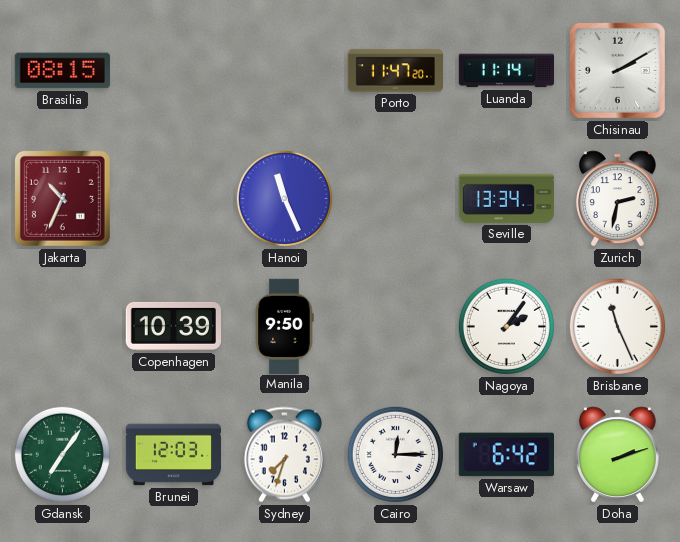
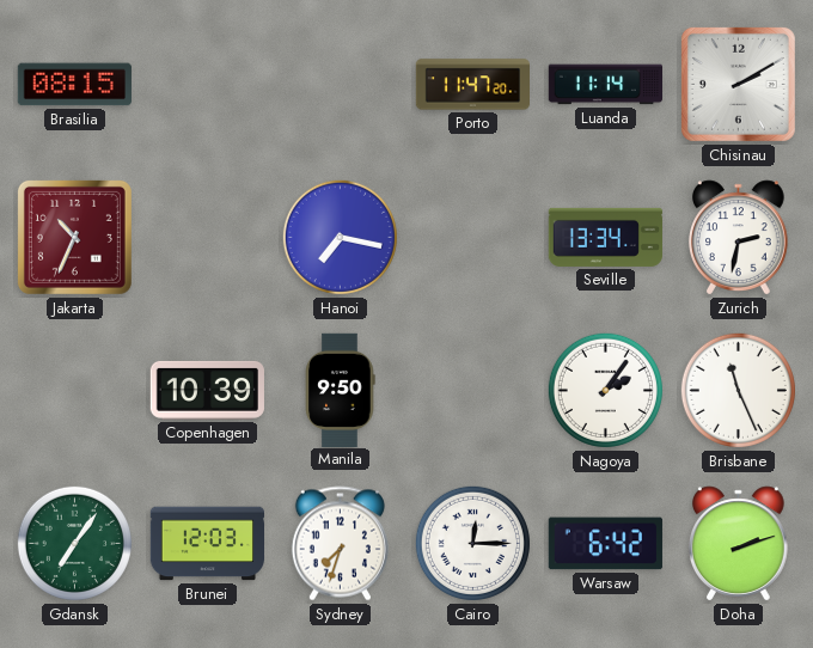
Hanoi: 11:26 -> 7:17
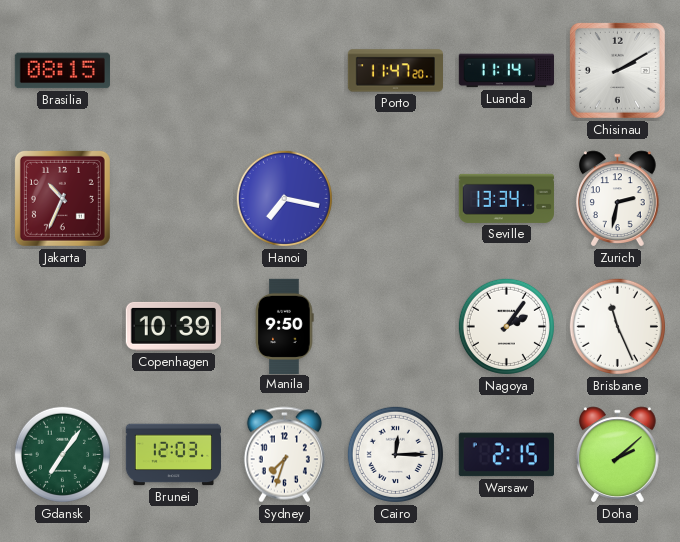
Warsaw: 6:42 -> 2:15
Doha: 2:12 -> 2:08
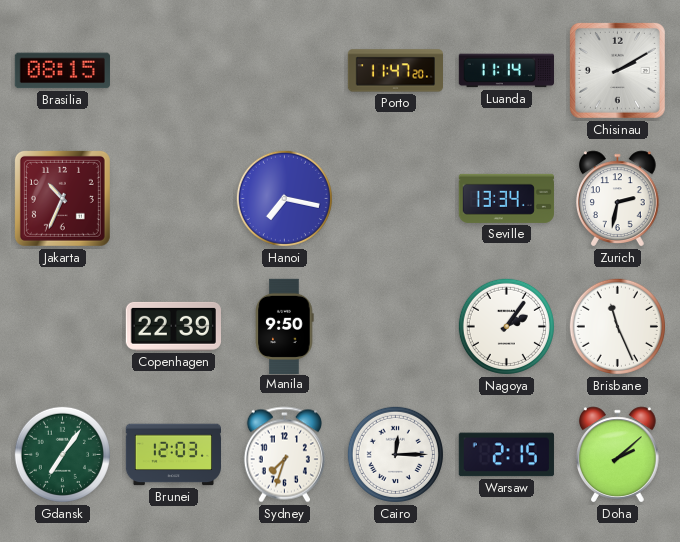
Copenhagen: 10:39 -> 22:39
